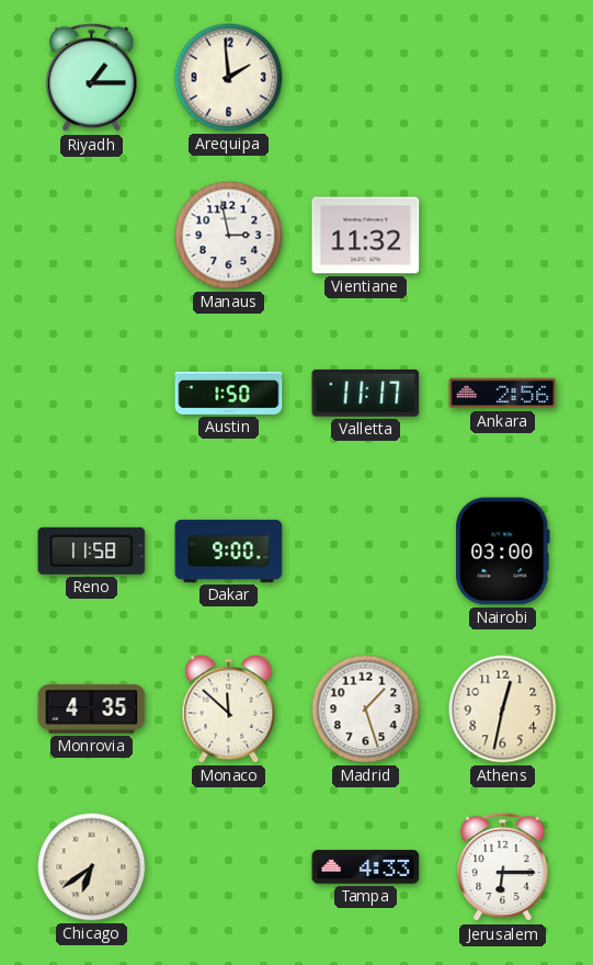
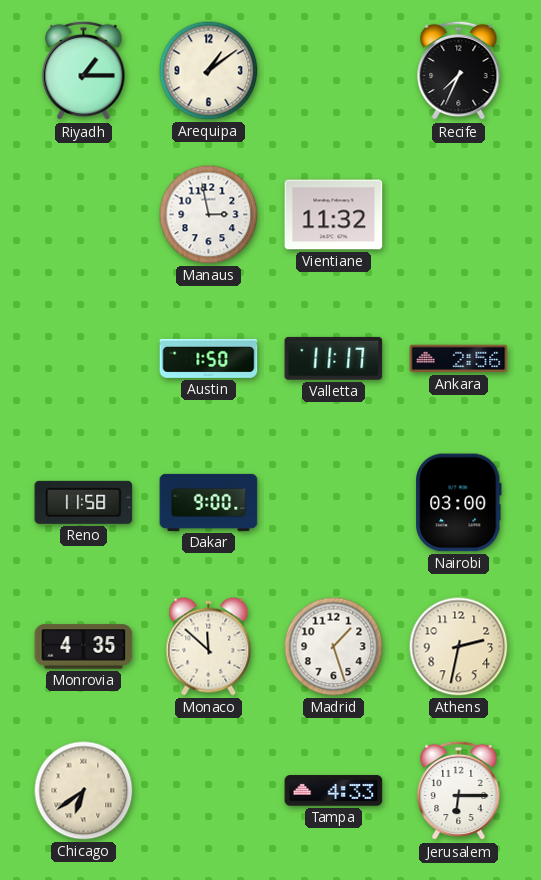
Arequipa: 1:59 -> 1:09
Recife: none -> 7:34
Athens: 12:32 -> 2:32
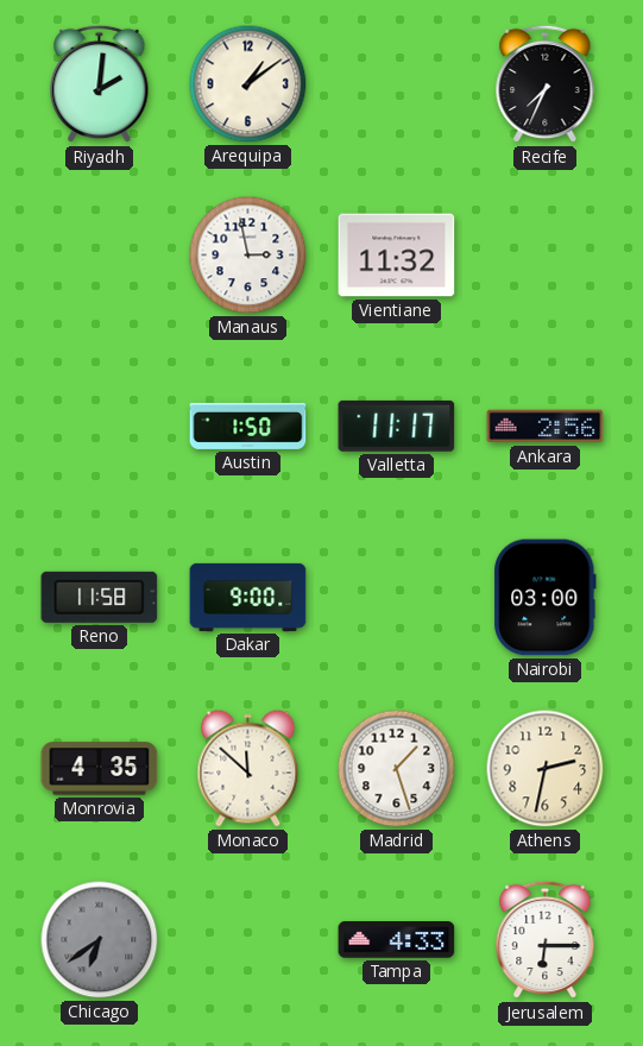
Riyadh: 1:15 -> 2:01
Chicago dial: cream -> grey
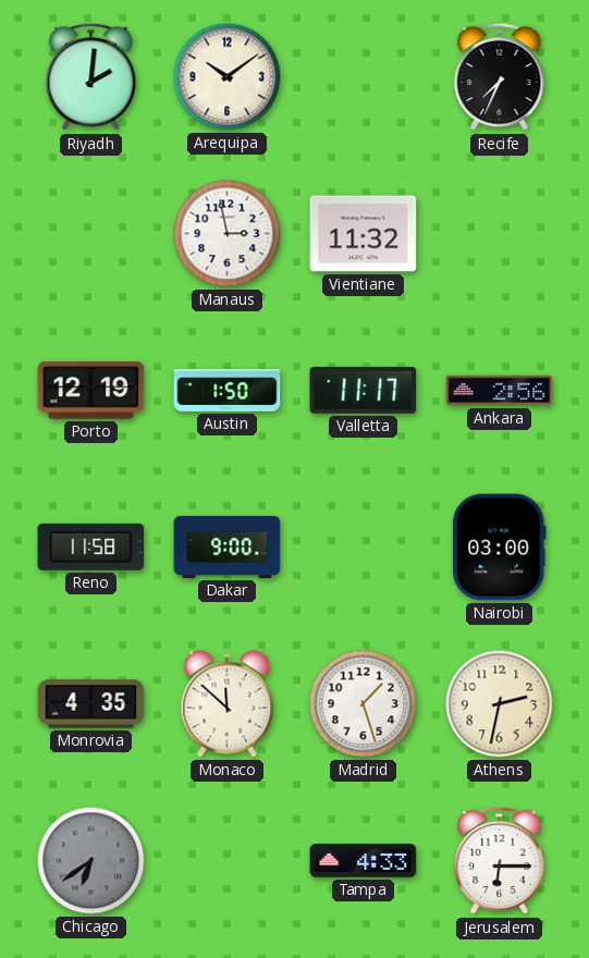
Arequipa: 1:09 -> 10:09
Porto: none -> 12:19
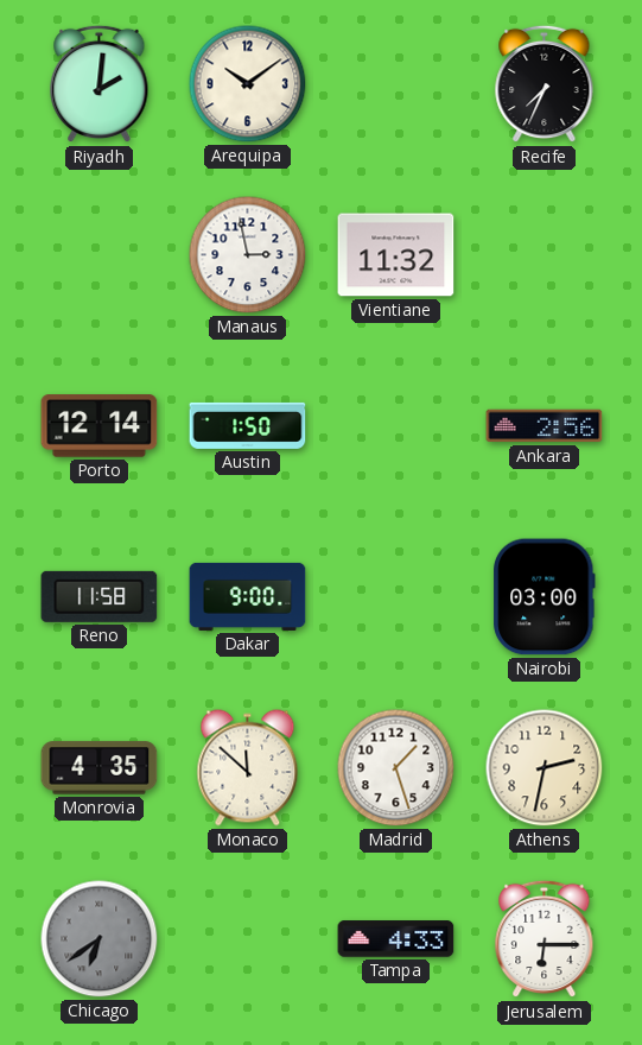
Porto: 12:19 -> 12:14
Valletta: 11:17 -> none
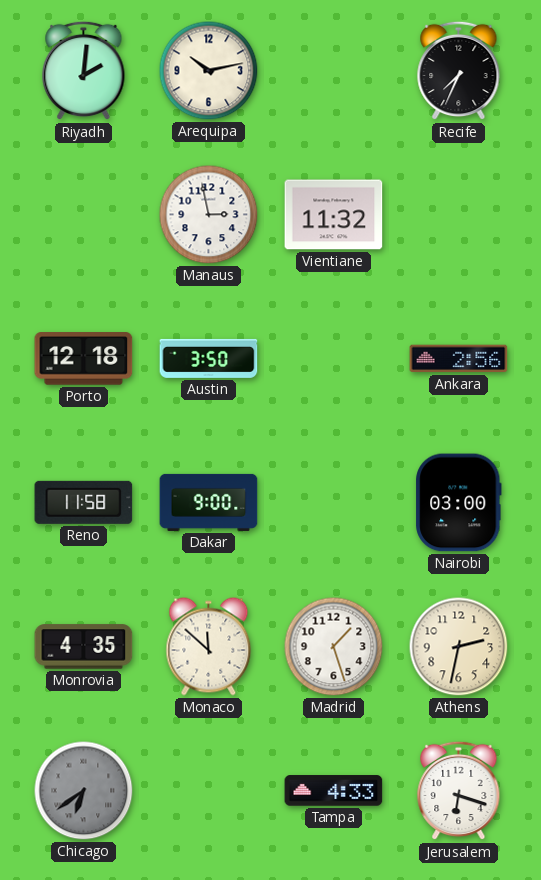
Arequipa: 10:09 -> 10:13
Porto: 12:14 -> 12:18
Austin: 1:50 -> 3:50
Jerusalem: 6:15 -> 6:18
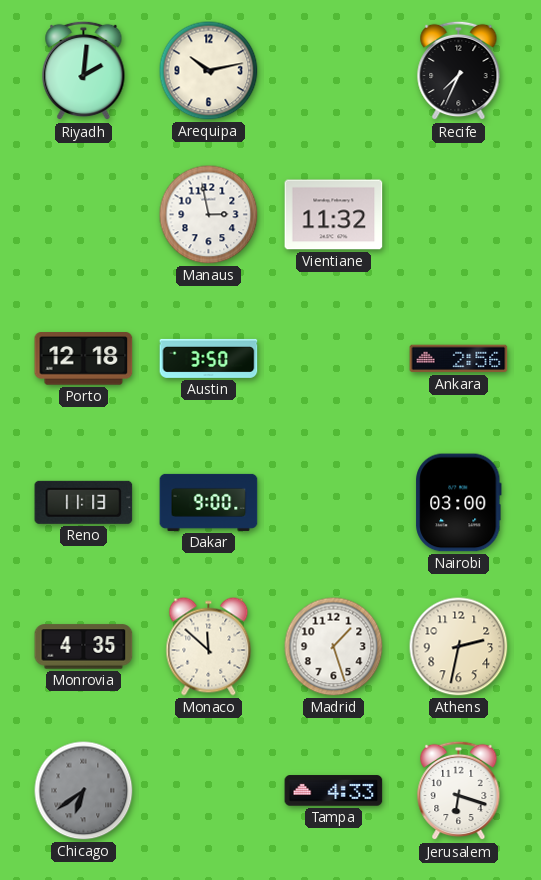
Reno: 11:58 -> 11:13
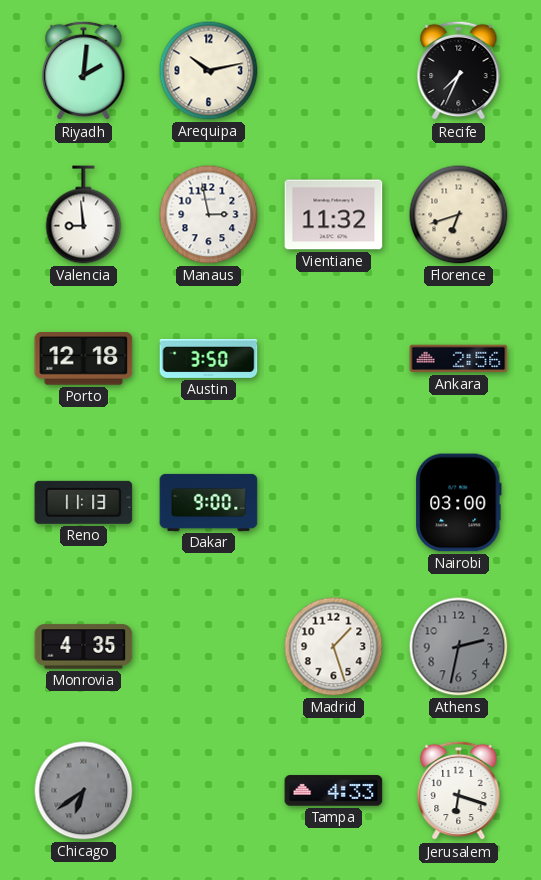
Valencia: none -> 8:59
Florence: none -> 6:42
Monaco: 11:52 -> none
Athens dial: cream -> grey
